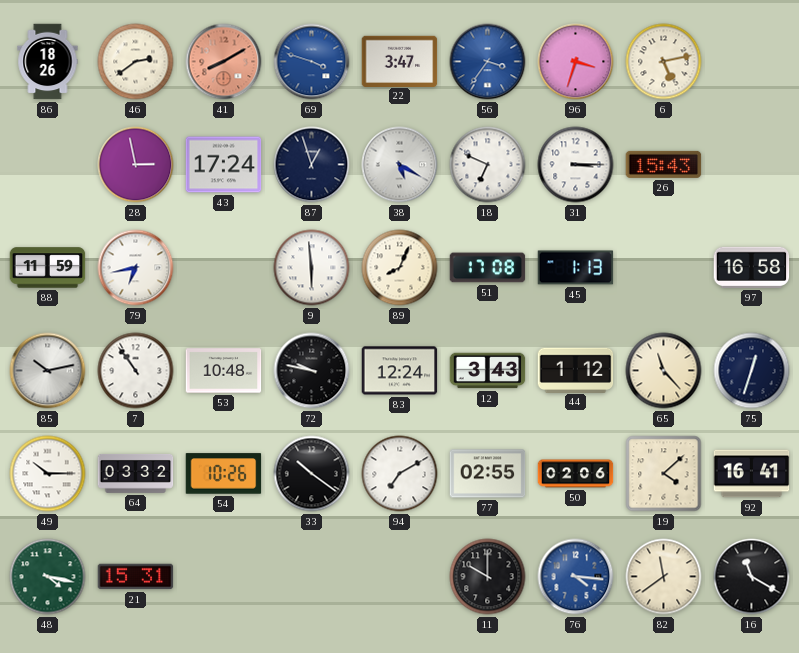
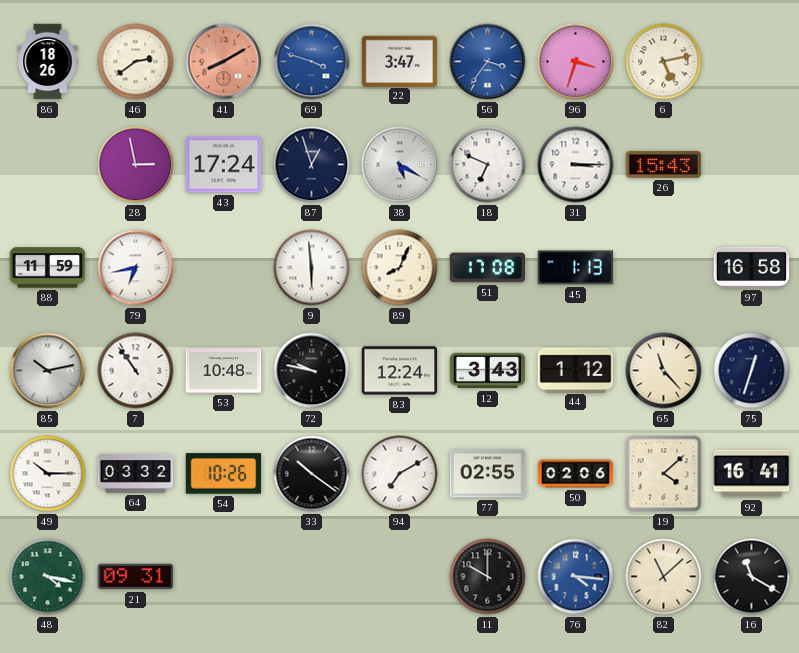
21: 15:31 -> 09:31
82: 11:39 -> 11:08
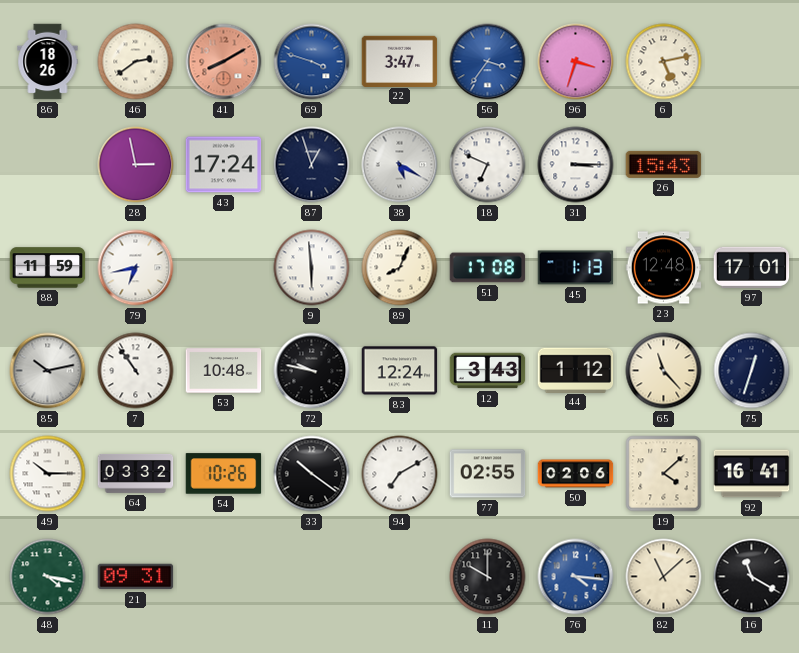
23: none -> 12:48
97: 16:58 -> 17:01
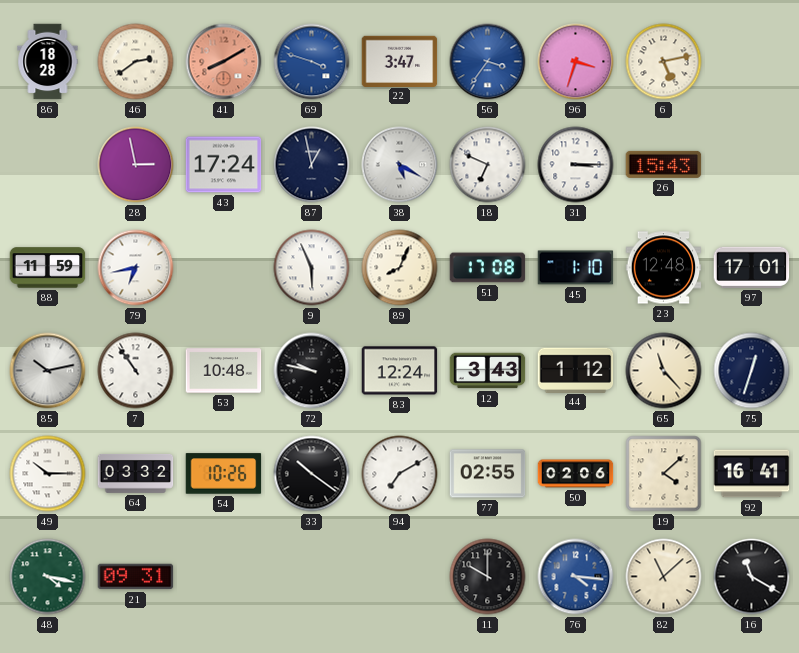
86: 18:26 -> 18:28
87: 12:57 -> 12:58
9: 5:59 -> 5:56
45: 1:13 -> 1:10
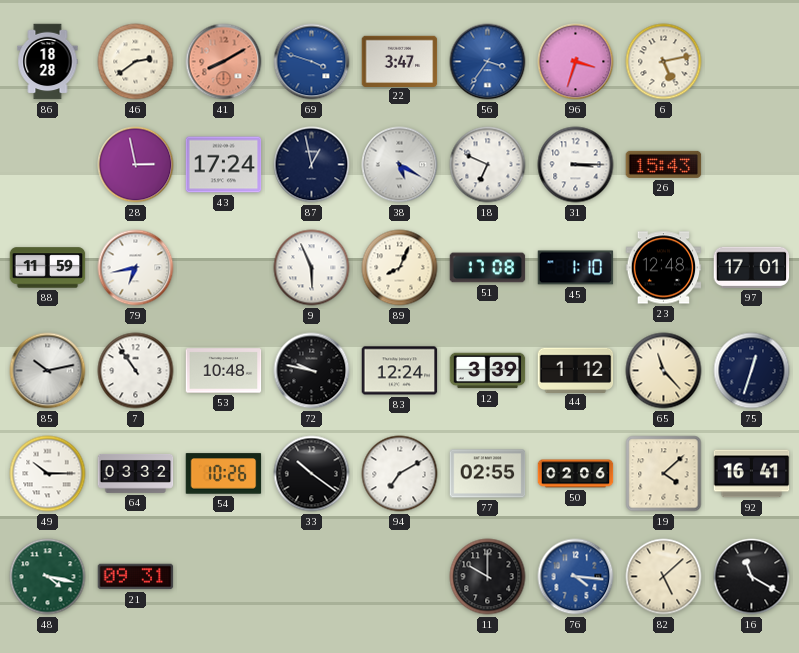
12: 3:43 -> 3:39
82: 11:08 -> 5:08
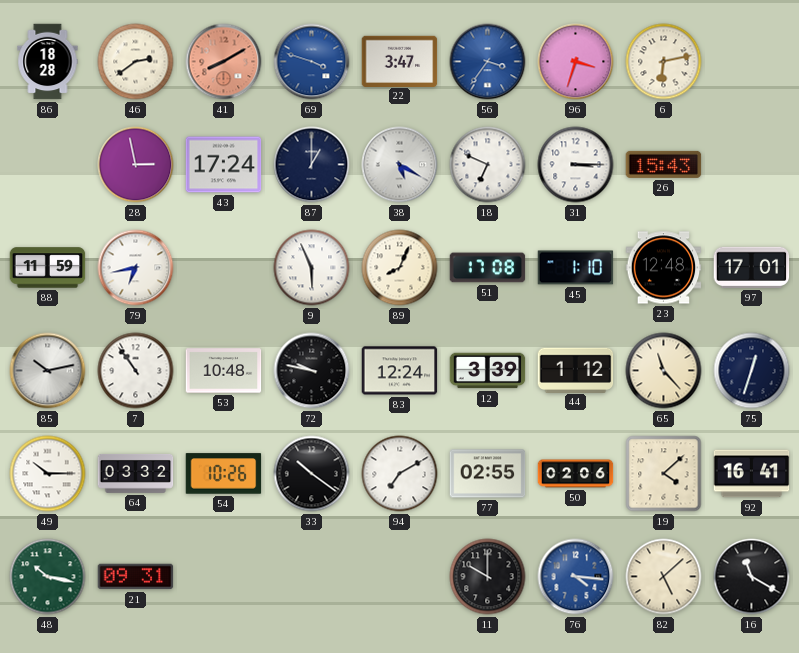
6: 5:13 -> 6:13
87: 12:58 -> 1:00
48: 4:17 -> 10:17
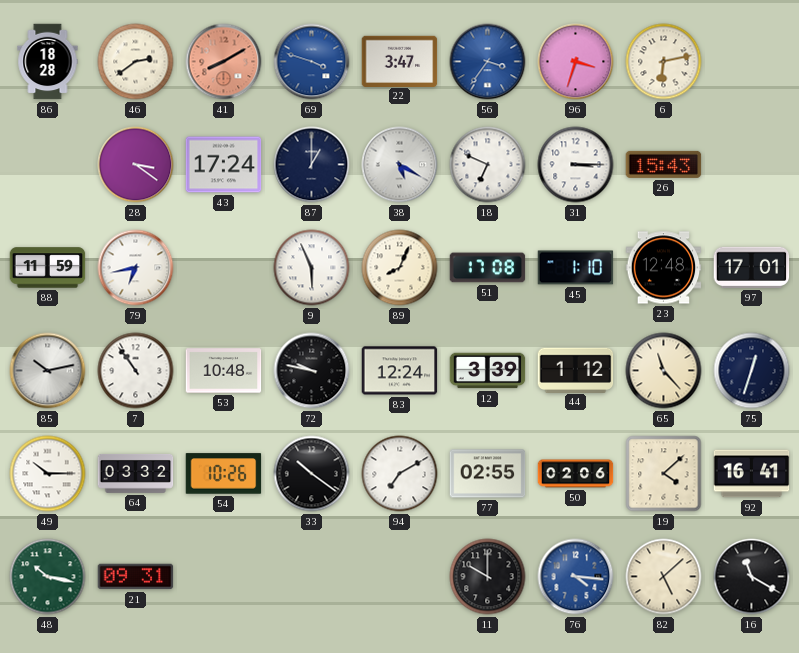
28: 2:58 -> 3:21
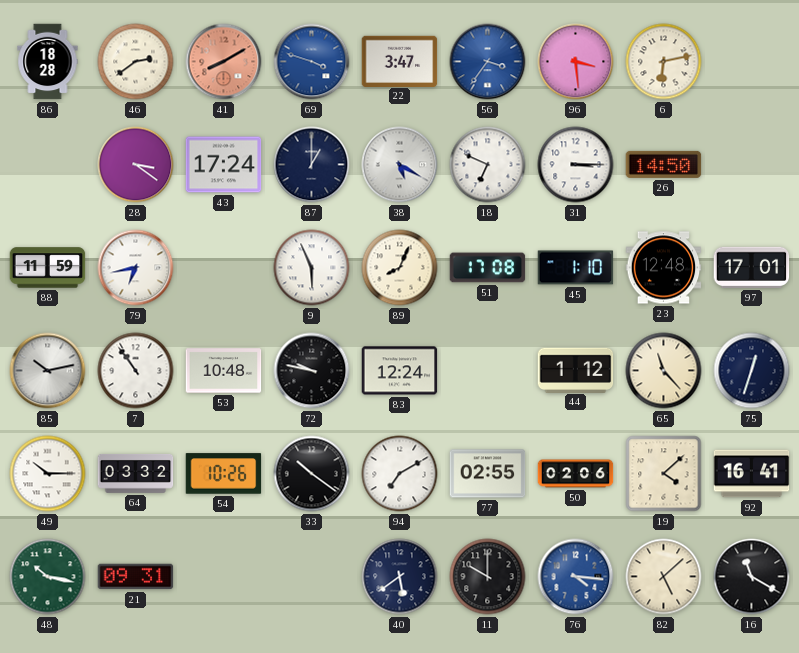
96: 3:33 -> 3:29
26: 15:43 -> 14:50
12: 3:39 -> none
40: none -> 5:39
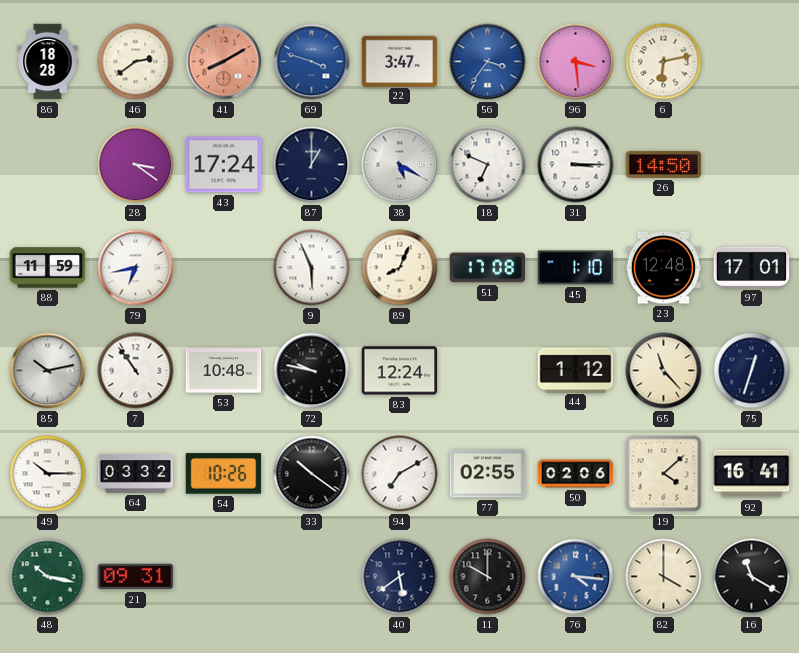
82: 5:08 -> 4:00
